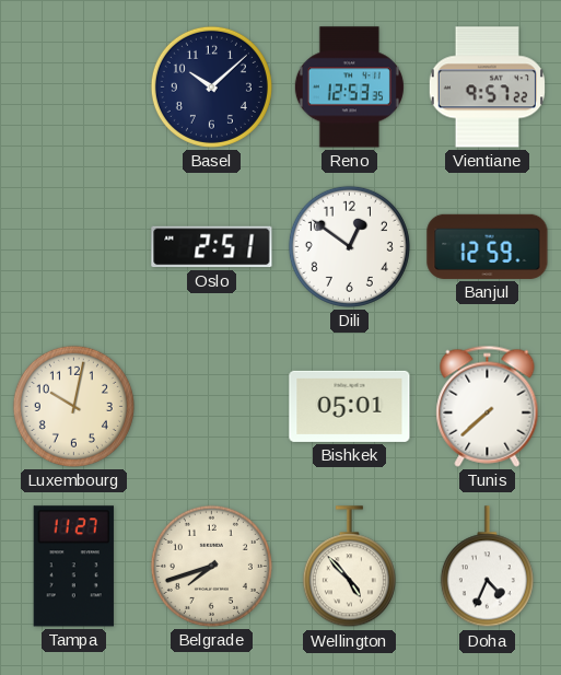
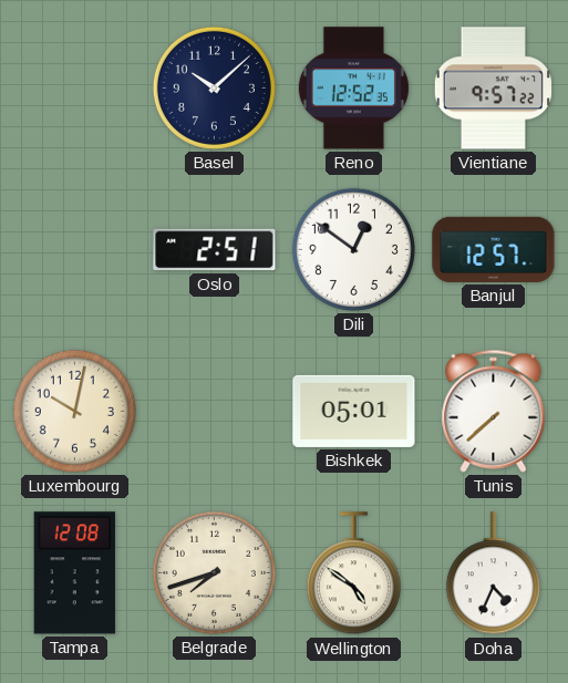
Reno: 12:53 -> 12:52
Banjul: 12:59 -> 12:57
Tampa: 11:27 -> 12:08
Wellington: 4:53 -> 4:51
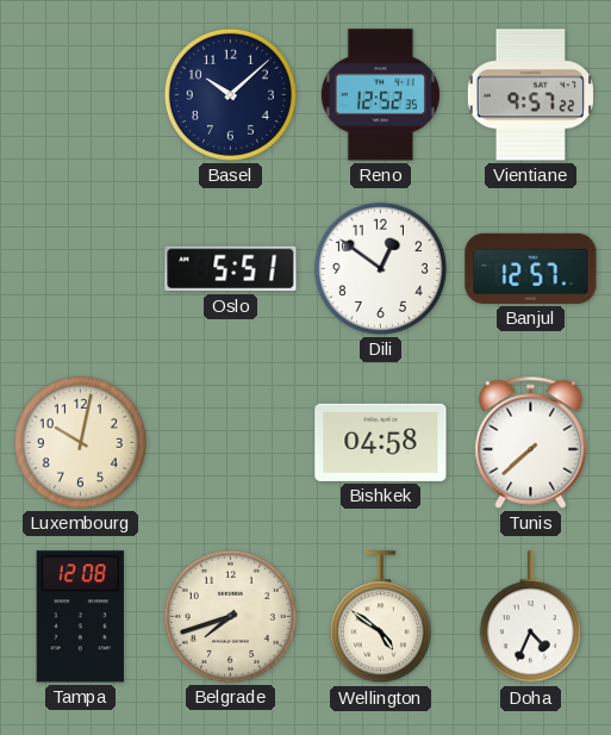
Oslo: 2:51 -> 5:51
Bishkek: 05:01 -> 04:58
